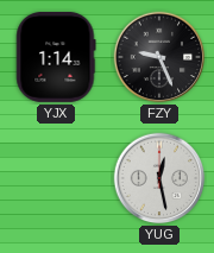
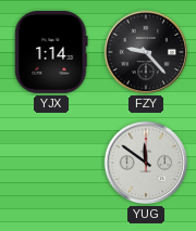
FZY: 9:26 -> 9:23
YUG: 12:28 -> 11:51
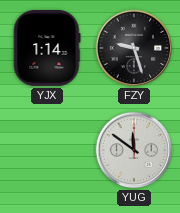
FZY: 9:23 -> 9:27
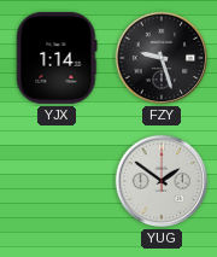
YUG: 11:51 -> 1:51
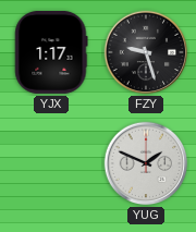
YJX: 1:14 -> 1:17
YUG: 1:51 -> 1:49
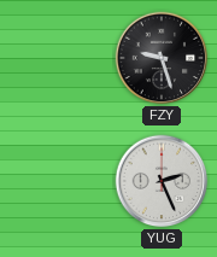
YJX: 1:17 -> none
YUG: 1:49 -> 2:26
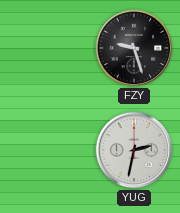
YUG: 2:26 -> 2:32
